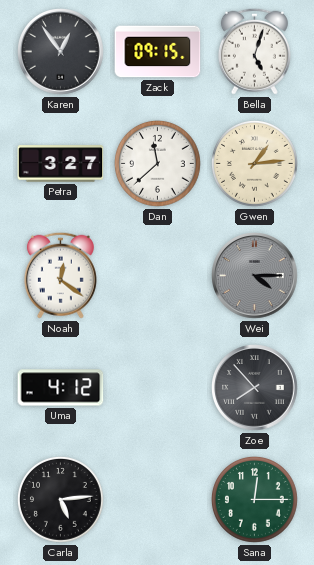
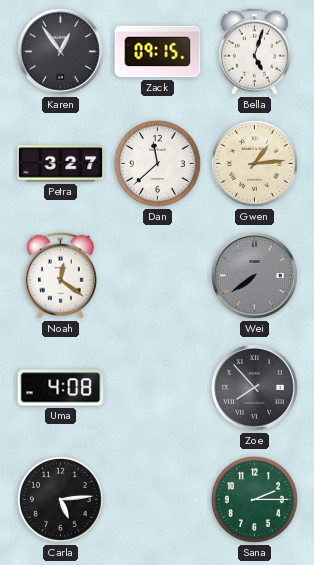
Wei: 4:15 -> 7:39
Uma: 4:12 -> 4:08
Sana: 12:15 -> 2:15
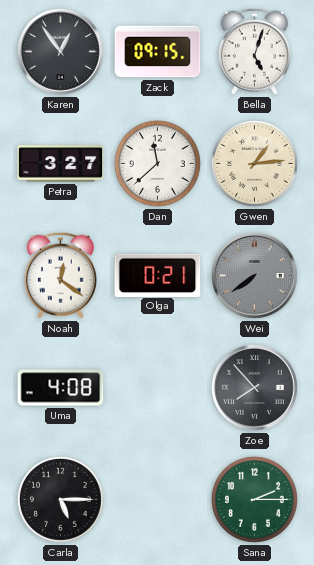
Olga: none -> 0:21
Carla: 5:14 -> 5:15
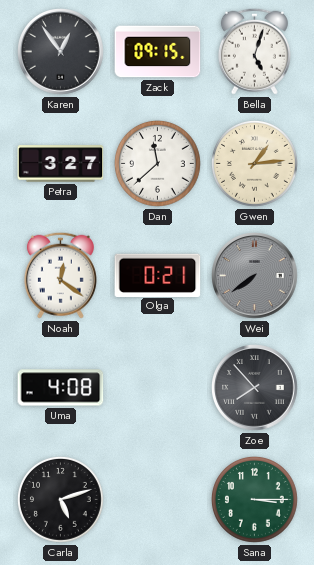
Carla: 5:15 -> 5:12
Sana: 2:15 -> 3:15
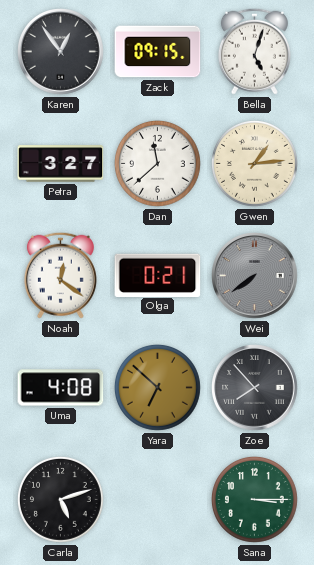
Yara: none -> 6:52
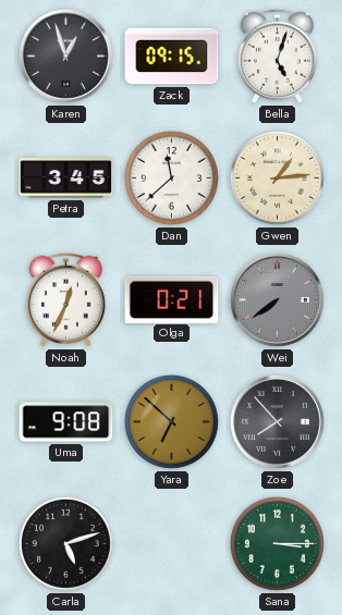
Karen: 12:54 -> 12:57
Petra: 3:27 -> 3:45
Noah: 12:21 -> 12:34
Uma: 4:08 -> 9:08
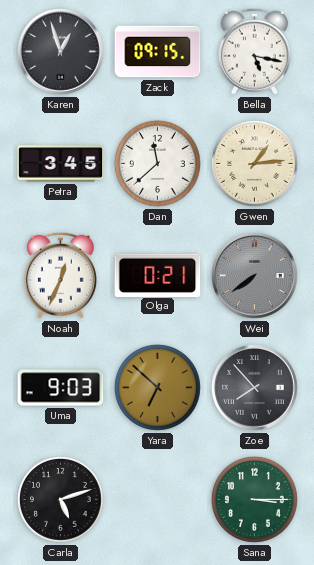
Bella: 5:03 -> 5:17
Uma: 9:08 -> 9:03
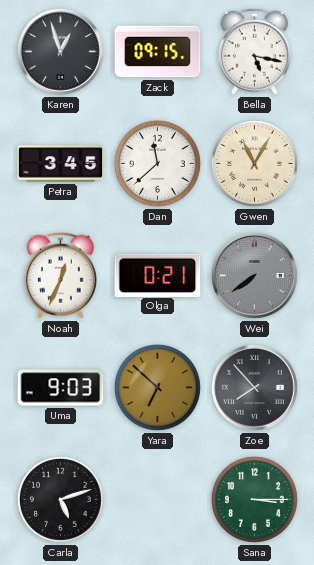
Gwen: 1:14 -> 11:05
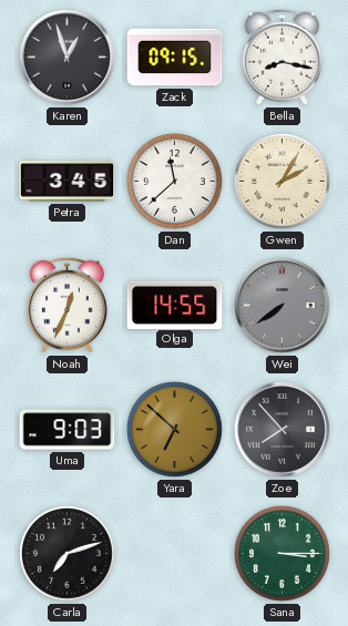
Bella: 5:17 -> 8:17
Gwen: 11:05 -> 2:05
Olga: 0:21 -> 14:55
Carla: 5:12 -> 7:12
